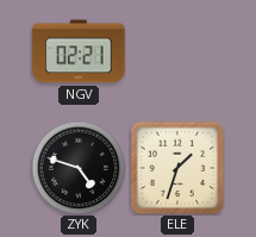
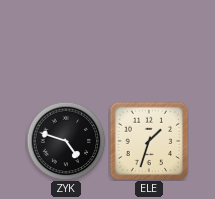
NGV: 02:21 -> none
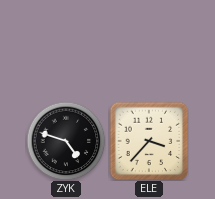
ELE: 1:33 -> 3:37
